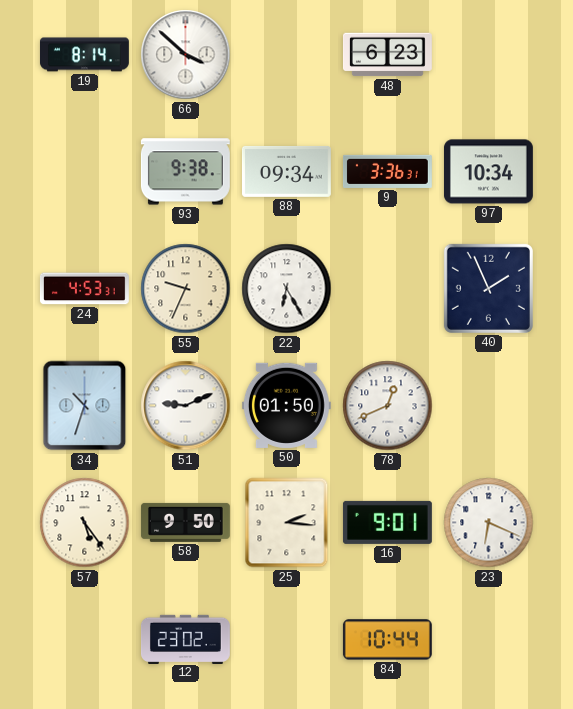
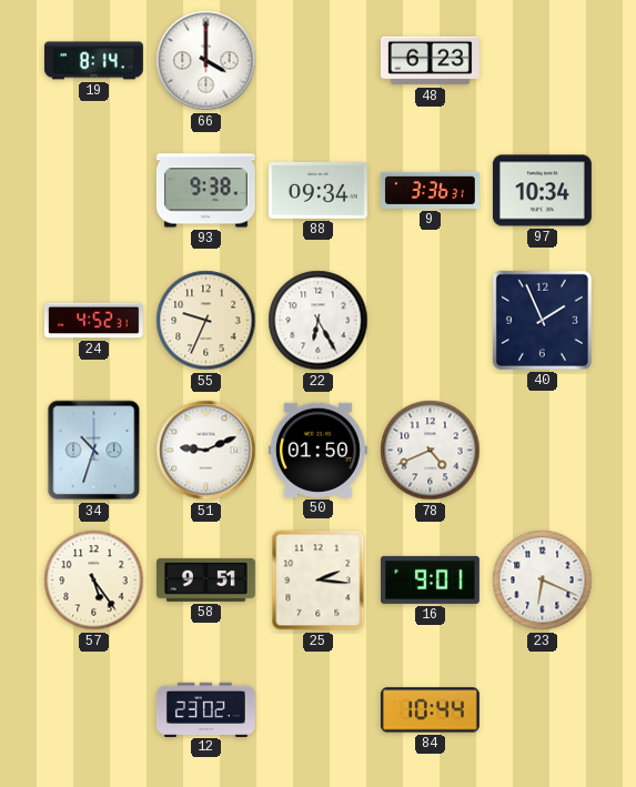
66: 3:52 -> 4:00
24: 4:53 -> 4:52
78: 12:41 -> 4:41
58: 9:50 -> 9:51
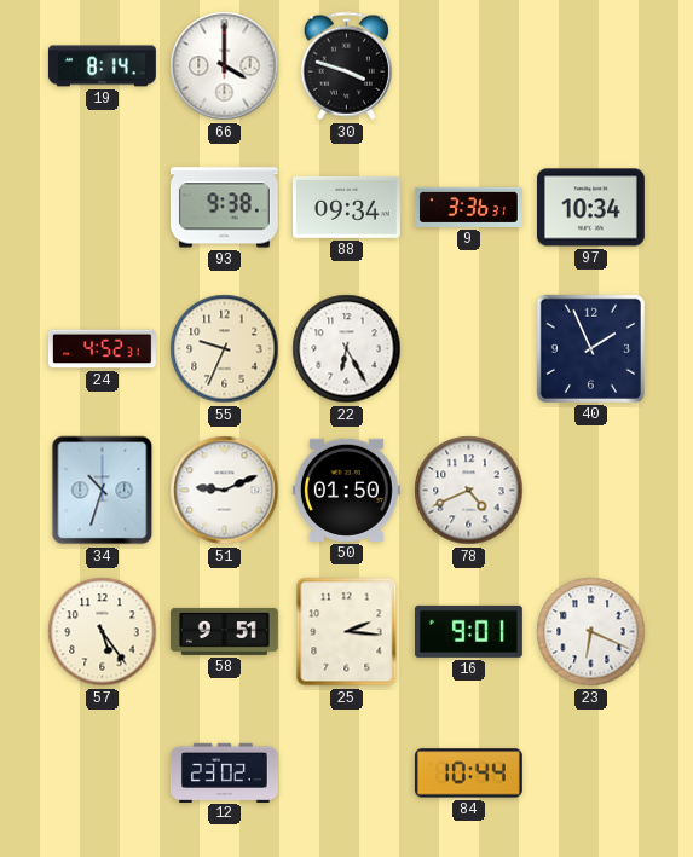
30: none -> 3:48
48: 6:23 -> none
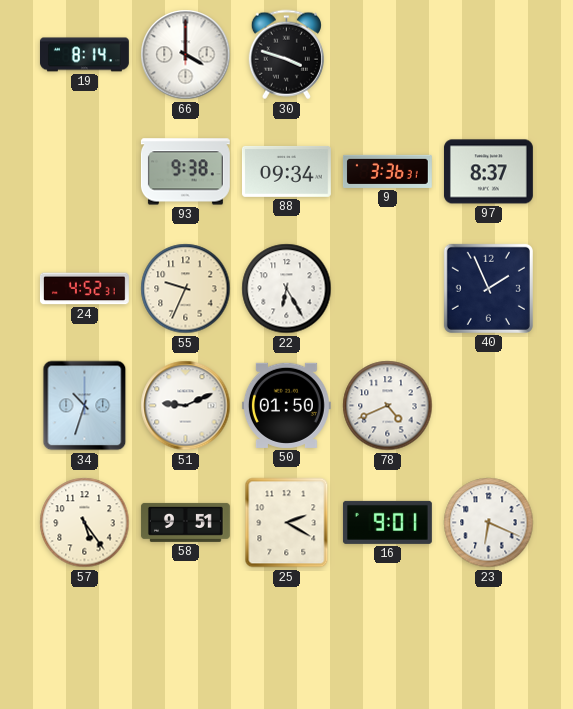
97: 10:34 -> 8:37
25: 2:16 -> 2:20
12: 23:02 -> none
84: 10:44 -> none
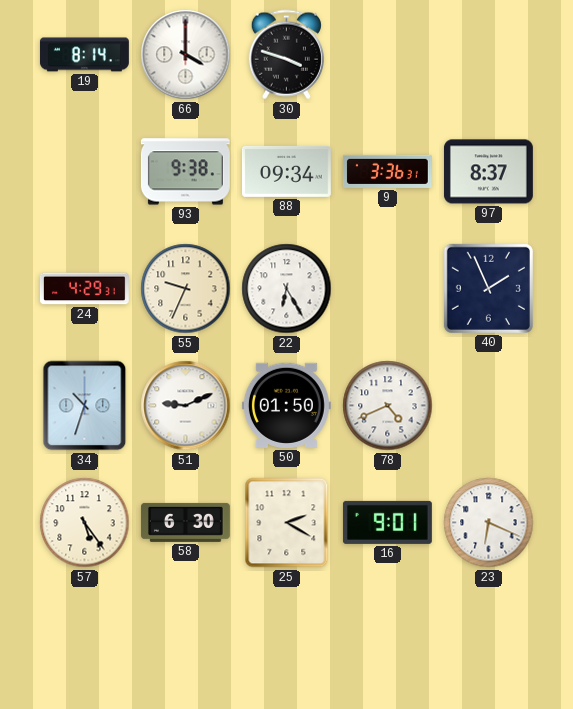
24: 4:52 -> 4:29
58: 9:51 -> 6:30
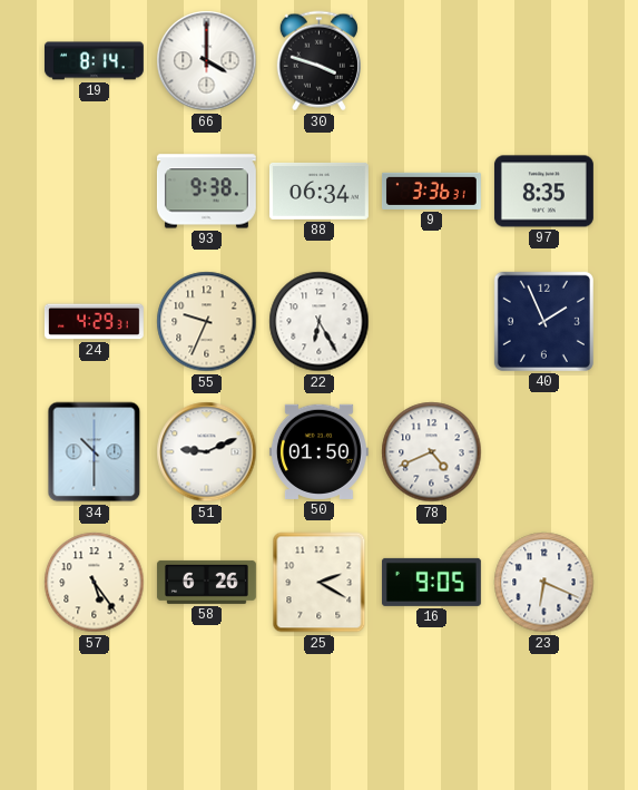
88: 09:34 -> 06:34
97: 8:37 -> 8:35
34: 10:33 -> 10:30
58: 6:30 -> 6:26
16: 9:01 -> 9:05
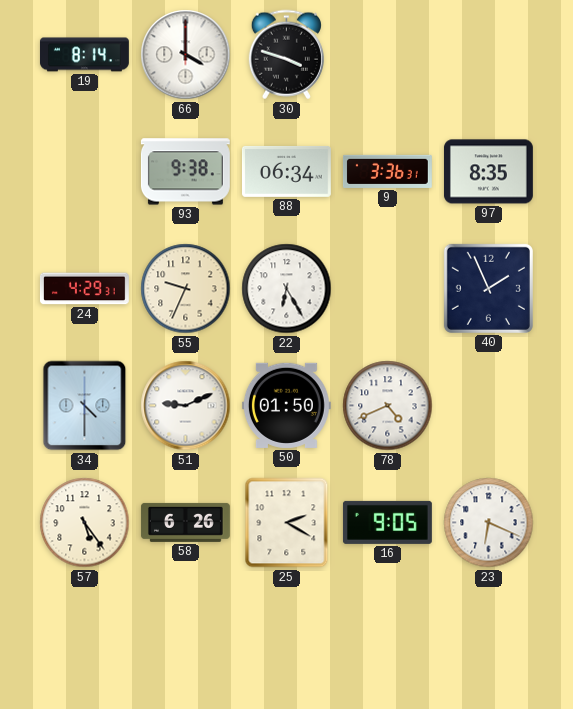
34: 10:30 -> 4:30
